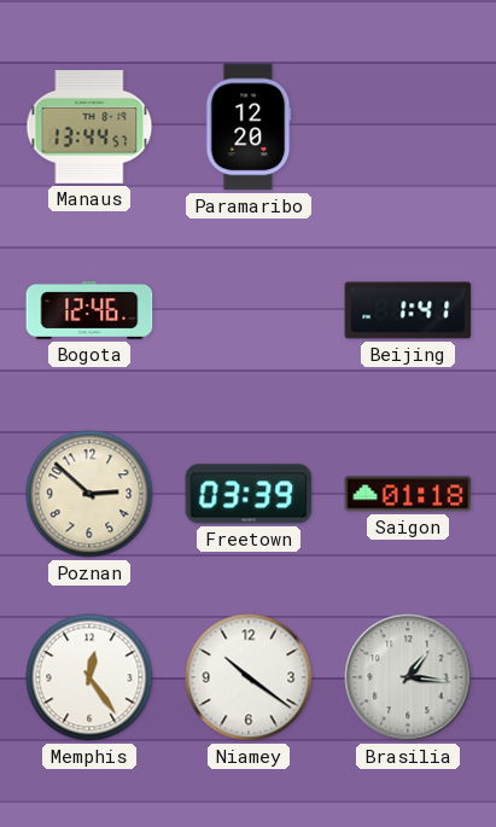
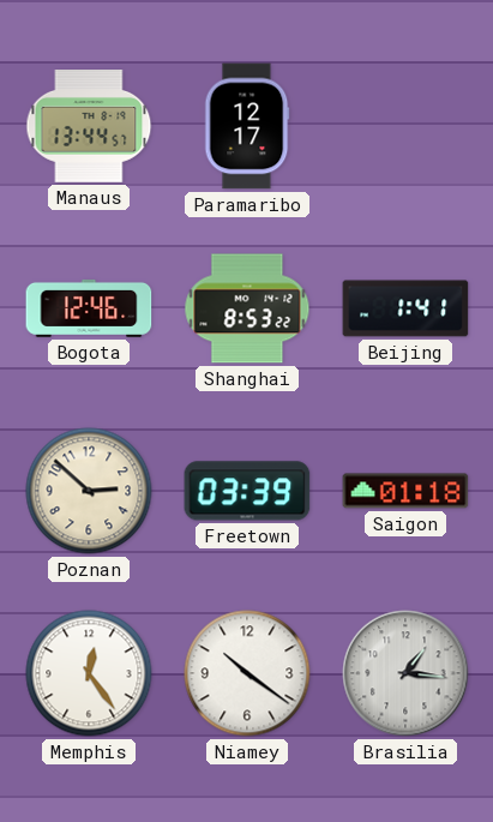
Paramaribo: 12:20 -> 12:17
Shanghai: none -> 8:53
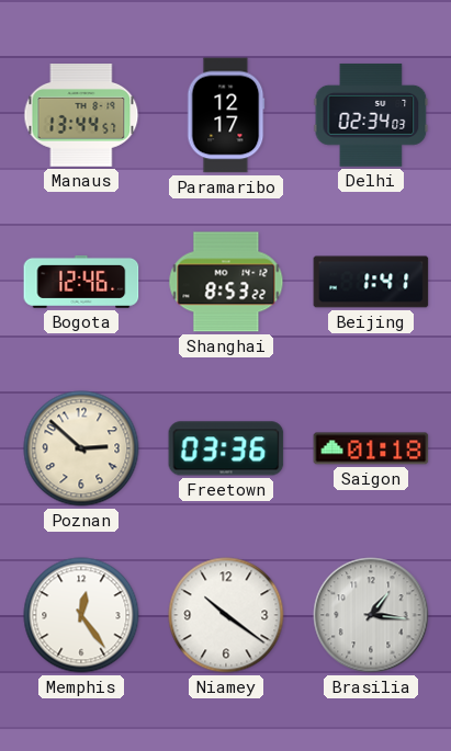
Delhi: none -> 02:34
Freetown: 03:39 -> 03:36
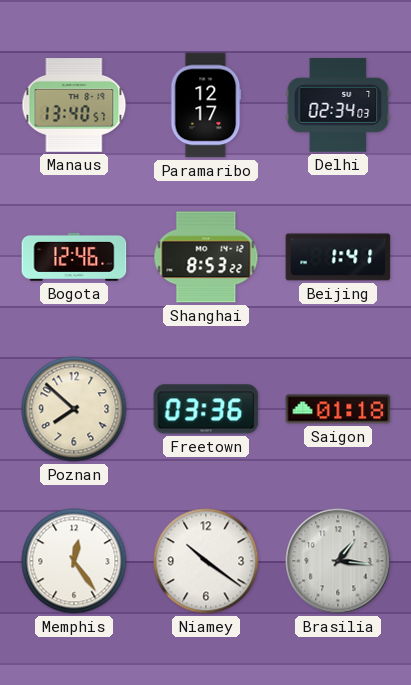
Manaus: 13:44 -> 13:40
Poznan: 2:52 -> 7:52
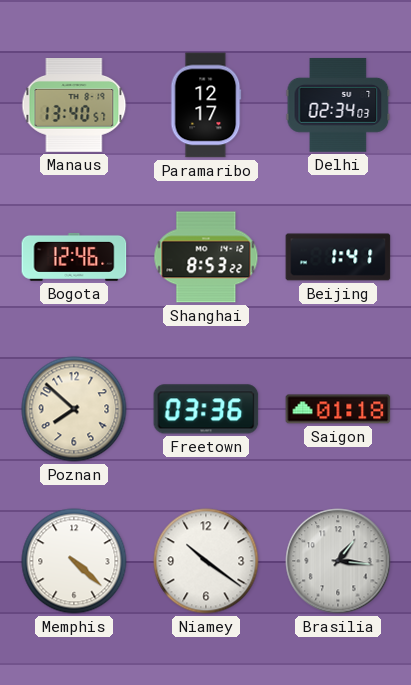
Memphis: 12:24 -> 4:22
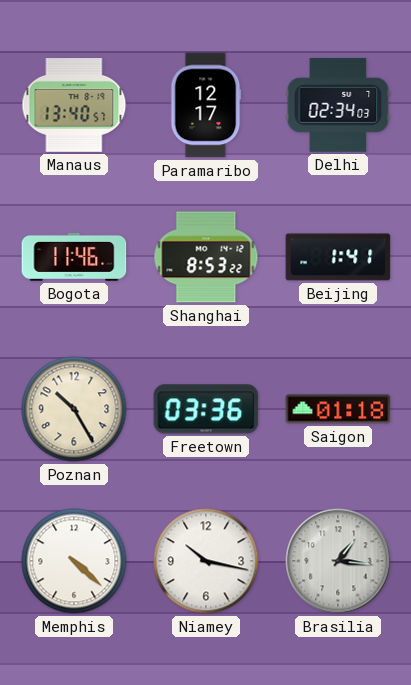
Bogota: 12:46 -> 11:46
Poznan: 7:52 -> 10:25
Niamey: 10:21 -> 10:17
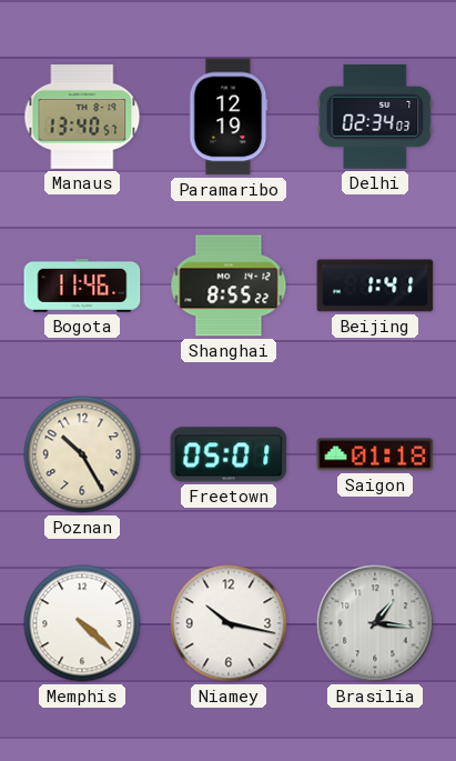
Paramaribo: 12:17 -> 12:19
Shanghai: 8:53 -> 8:55
Freetown: 03:36 -> 05:01
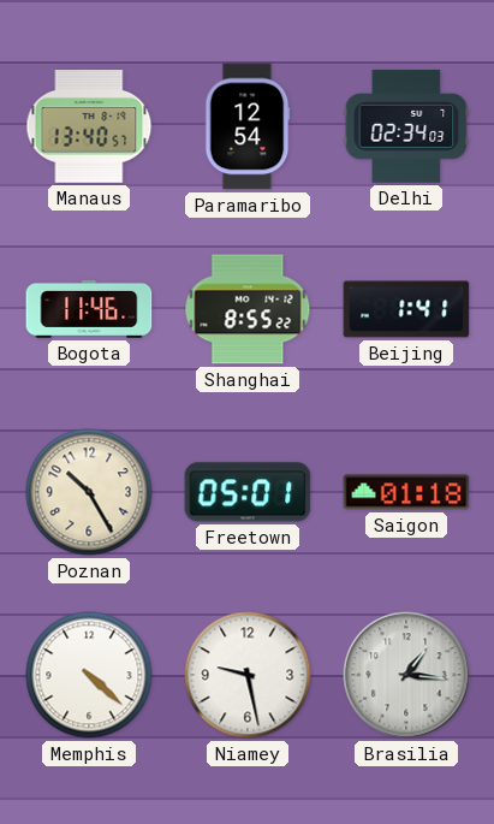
Paramaribo: 12:19 -> 12:54
Niamey: 10:17 -> 9:28
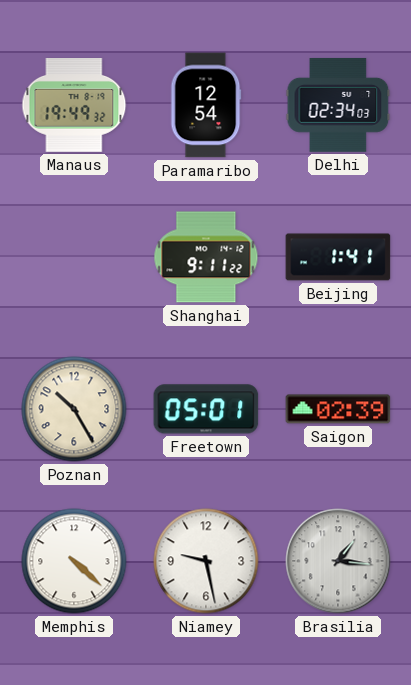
Manaus: 13:40 -> 19:49
Bogota: 11:46 -> none
Shanghai: 8:55 -> 9:11
Saigon: 01:18 -> 02:39
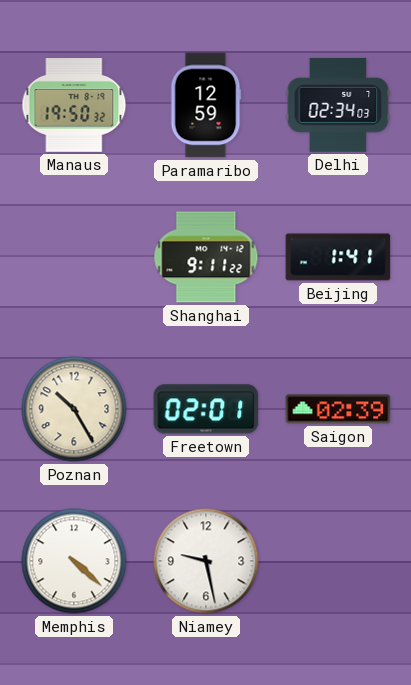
Manaus: 19:49 -> 19:50
Paramaribo: 12:54 -> 12:59
Freetown: 05:01 -> 02:01
Brasilia: 1:16 -> none
